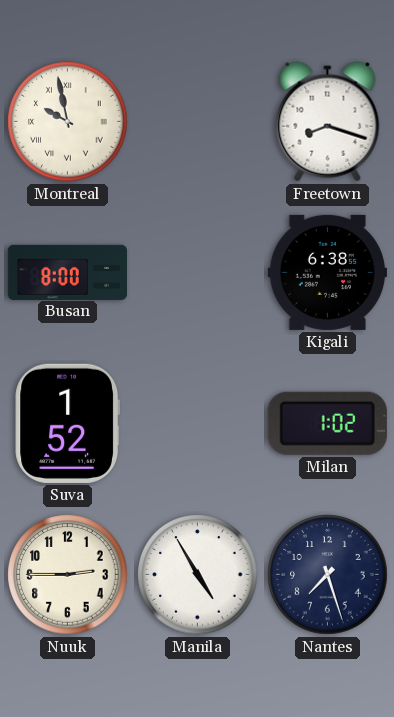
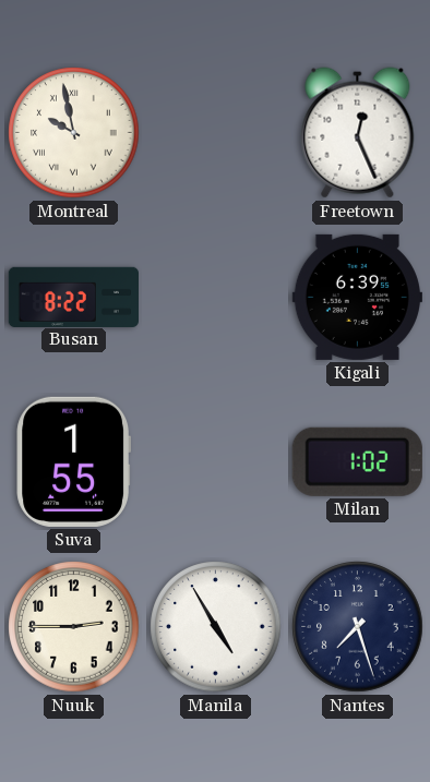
Freetown: 8:18 -> 12:26
Busan: 8:00 -> 8:22
Kigali: 6:38 -> 6:39
Suva: 1:52 -> 1:55
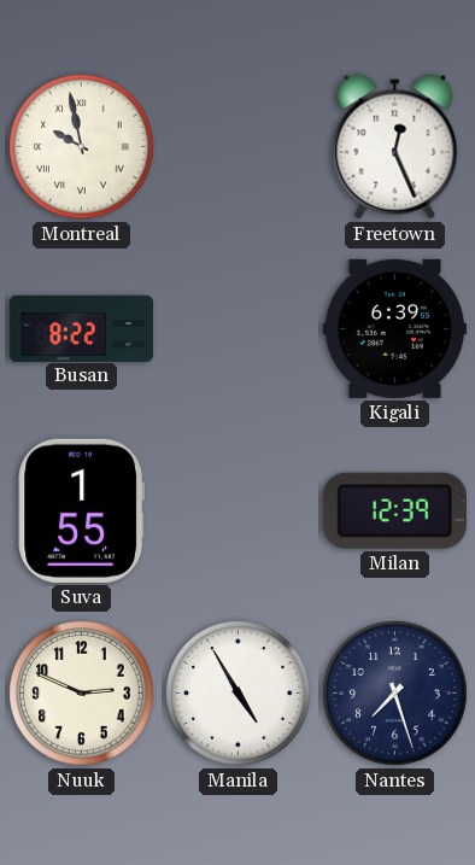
Milan: 1:02 -> 12:39
Nuuk: 2:45 -> 2:49
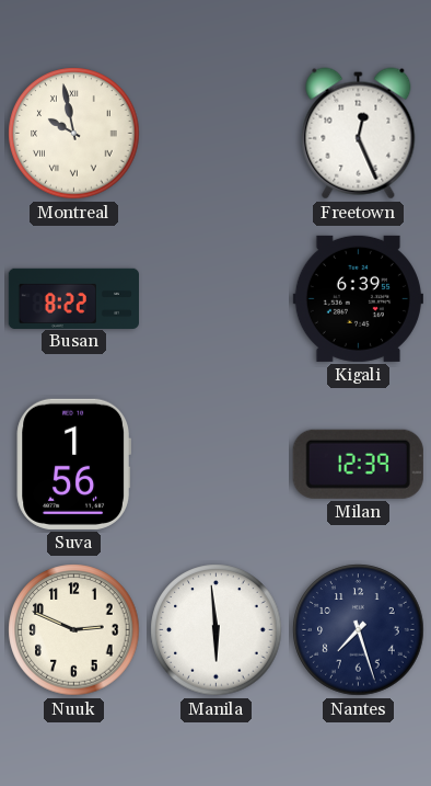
Suva: 1:55 -> 1:56
Manila: 4:55 -> 5:59
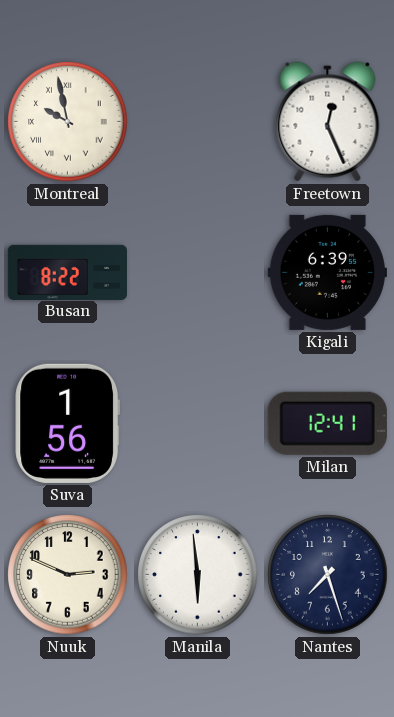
Milan: 12:39 -> 12:41
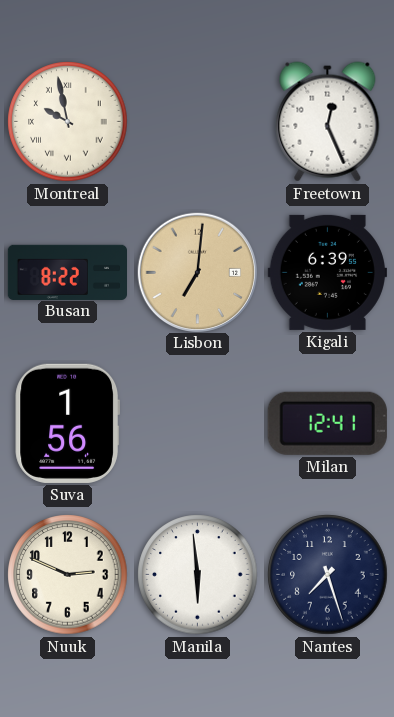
Lisbon: none -> 7:01
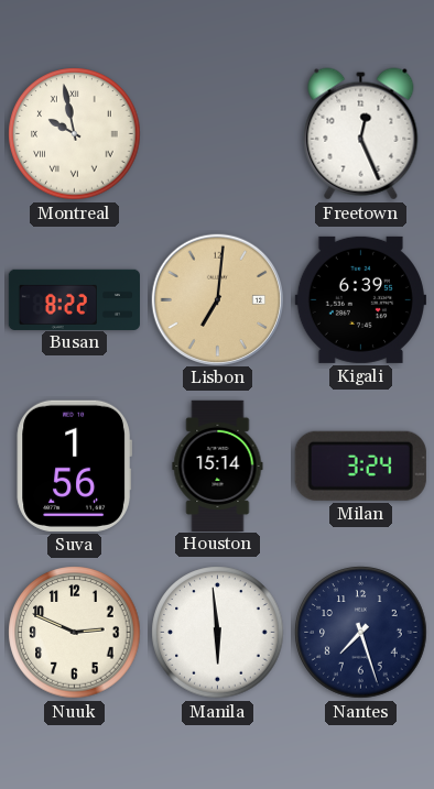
Houston: none -> 15:14
Milan: 12:41 -> 3:24
